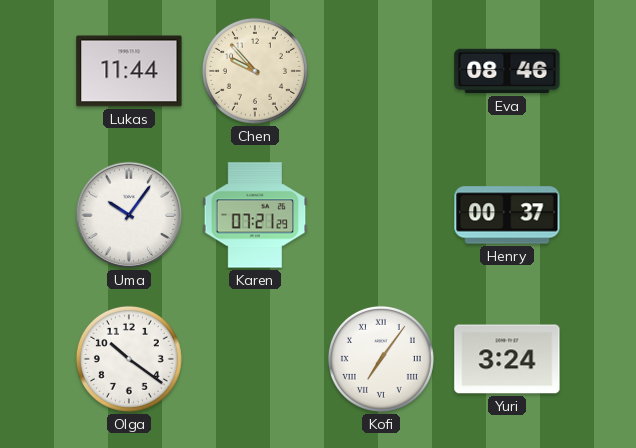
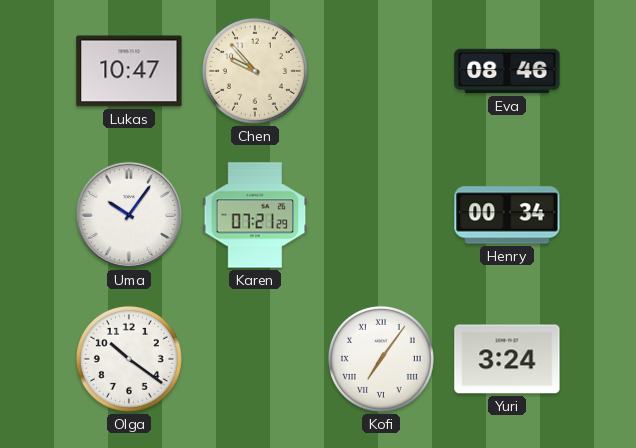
Lukas: 11:44 -> 10:47
Henry: 00:37 -> 00:34
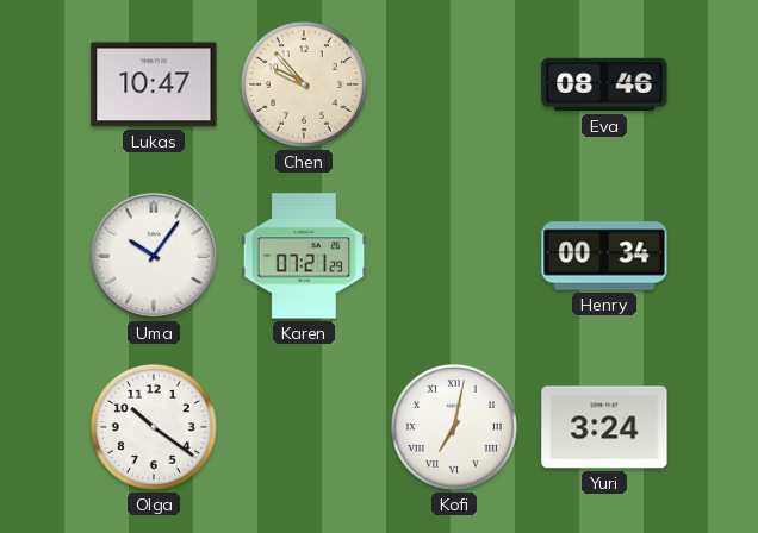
Kofi: 7:06 -> 7:02
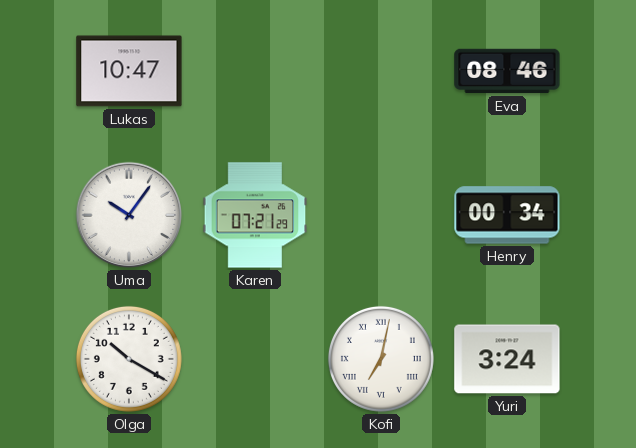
Chen: 9:53 -> none
Olga: 10:21 -> 10:20
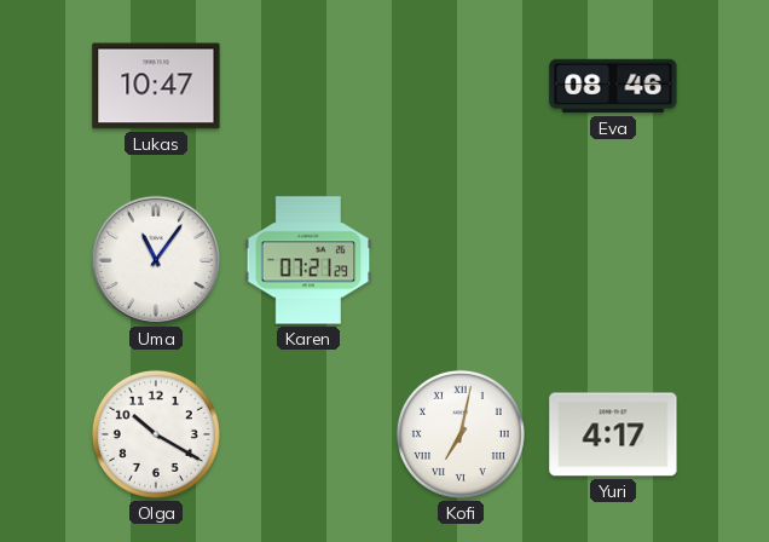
Uma: 10:06 -> 11:06
Henry: 00:34 -> none
Yuri: 3:24 -> 4:17
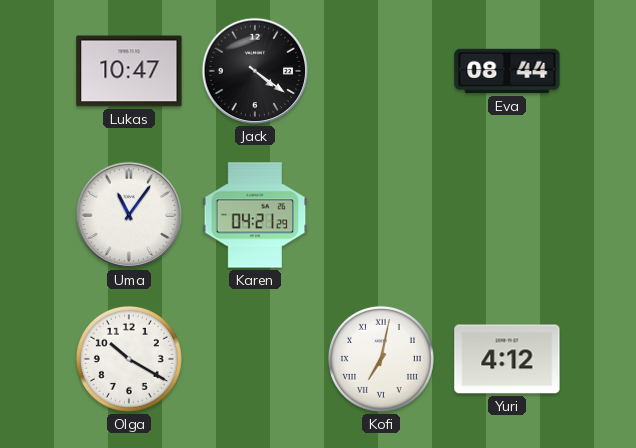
Jack: none -> 4:21
Eva: 08:46 -> 08:44
Karen: 07:21 -> 04:21
Yuri: 4:17 -> 4:12
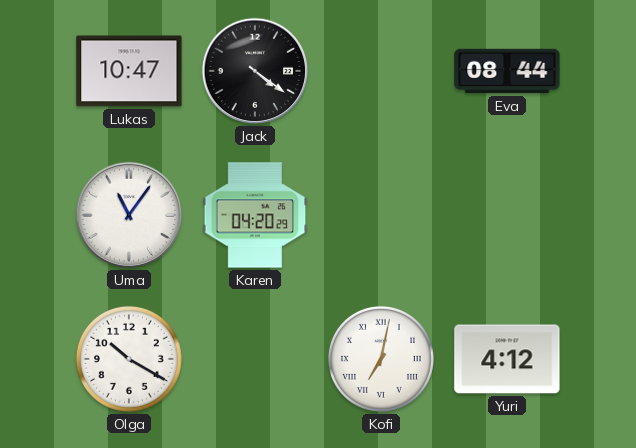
Karen: 04:21 -> 04:20
